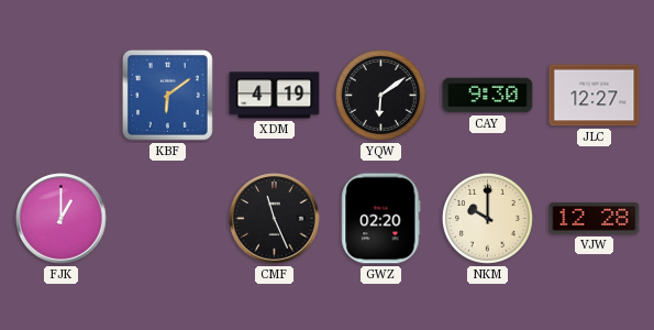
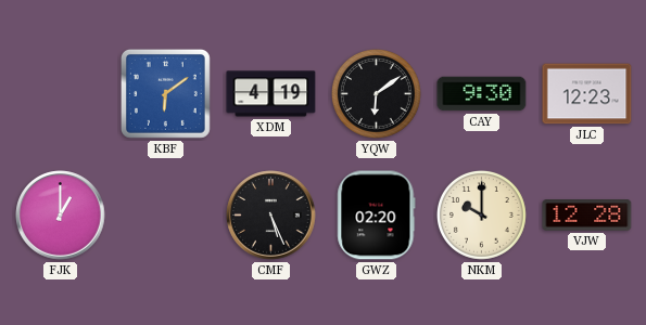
JLC: 12:27 -> 12:23
CMF: 11:26 -> 5:26
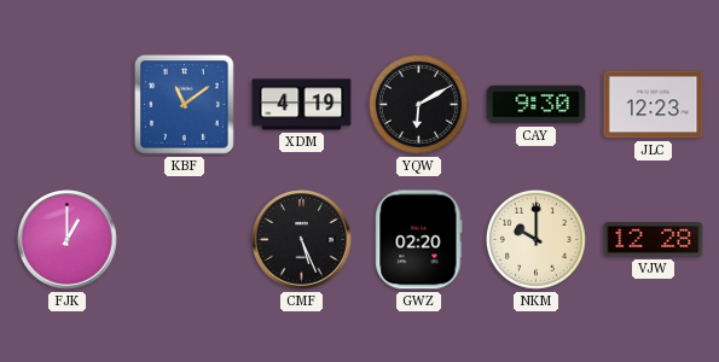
KBF: 6:09 -> 11:09
YQW: 6:09 -> 6:10
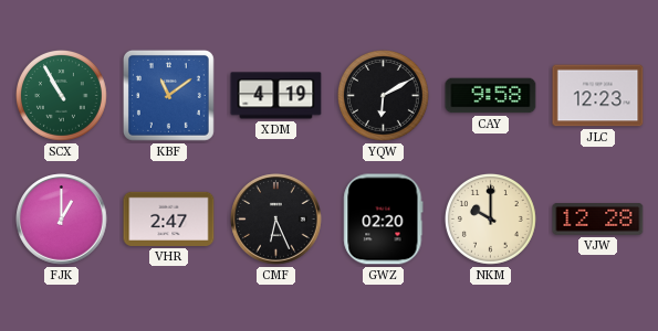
SCX: none -> 10:55
CAY: 9:30 -> 9:58
VHR: none -> 2:47
CMF: 5:26 -> 6:26
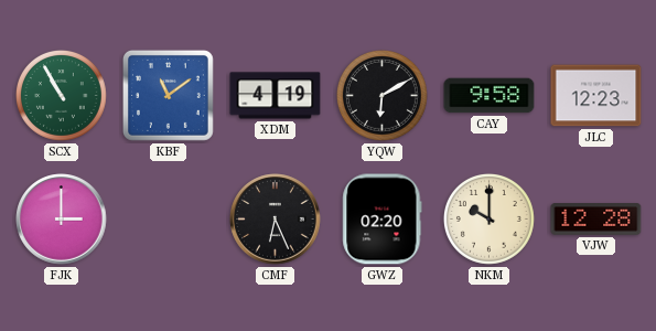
FJK: 1:00 -> 3:00
VHR: 2:47 -> none
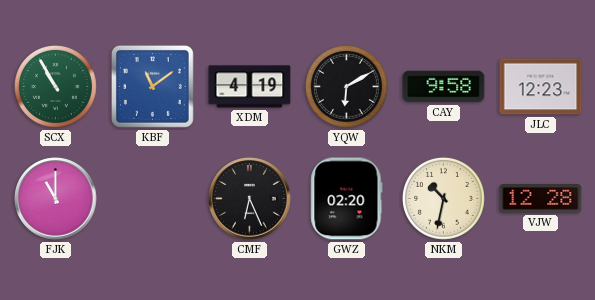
FJK: 3:00 -> 11:00
NKM: 10:00 -> 10:32
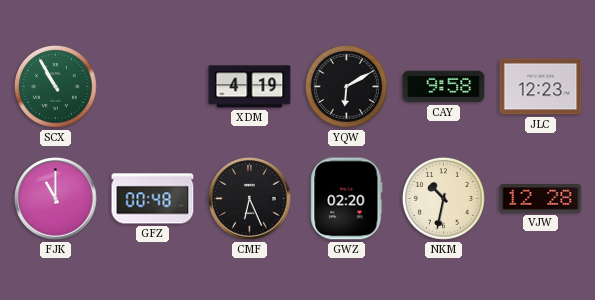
KBF: 11:09 -> none
GFZ: none -> 00:48
